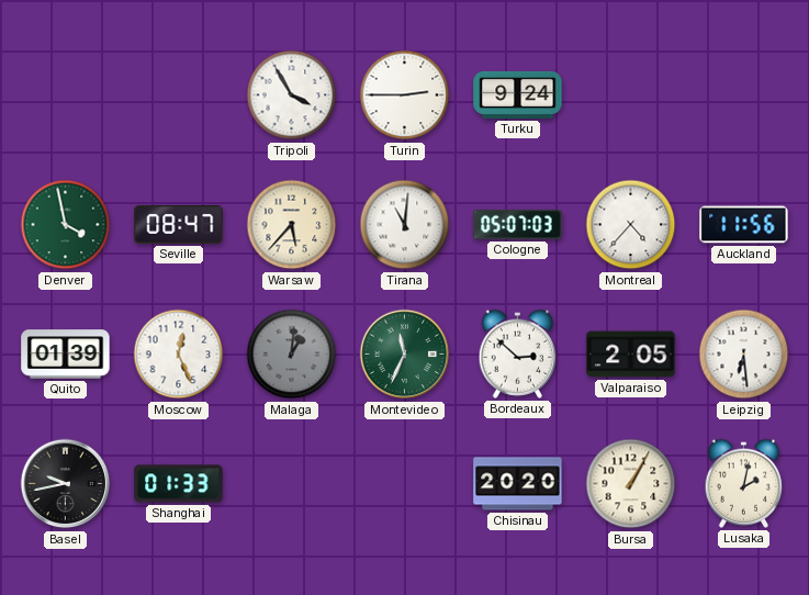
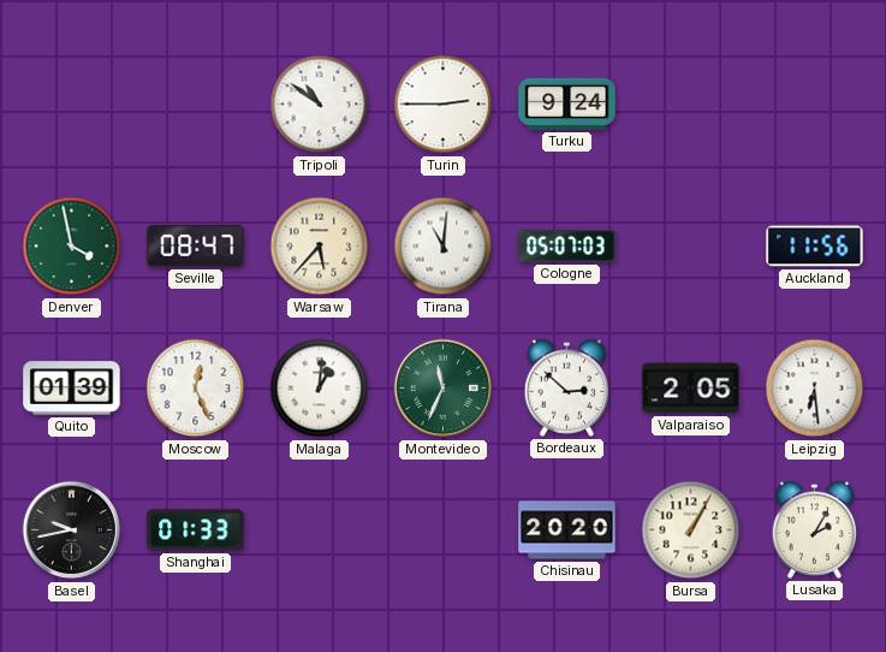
Tripoli: 3:55 -> 10:51
Montreal: 4:37 -> none
Malaga dial: grey -> white
Lusaka: 2:02 -> 2:05
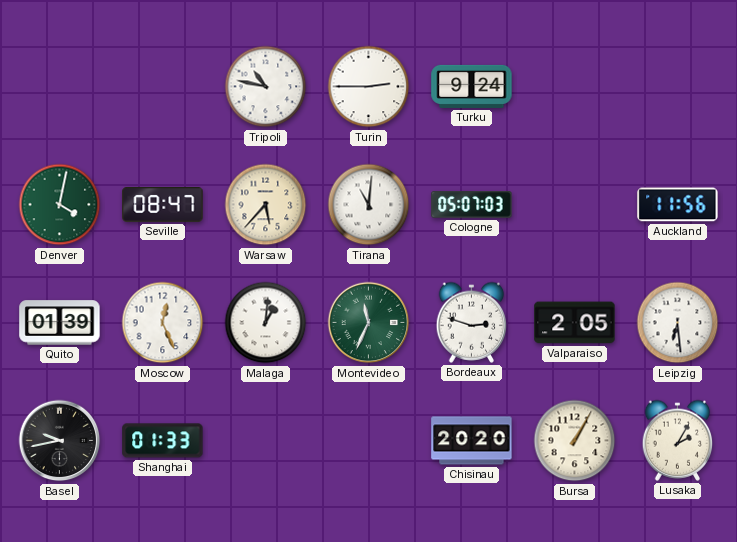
Tripoli: 10:51 -> 10:47
Denver: 3:58 -> 4:02
Bordeaux: 2:52 -> 2:48
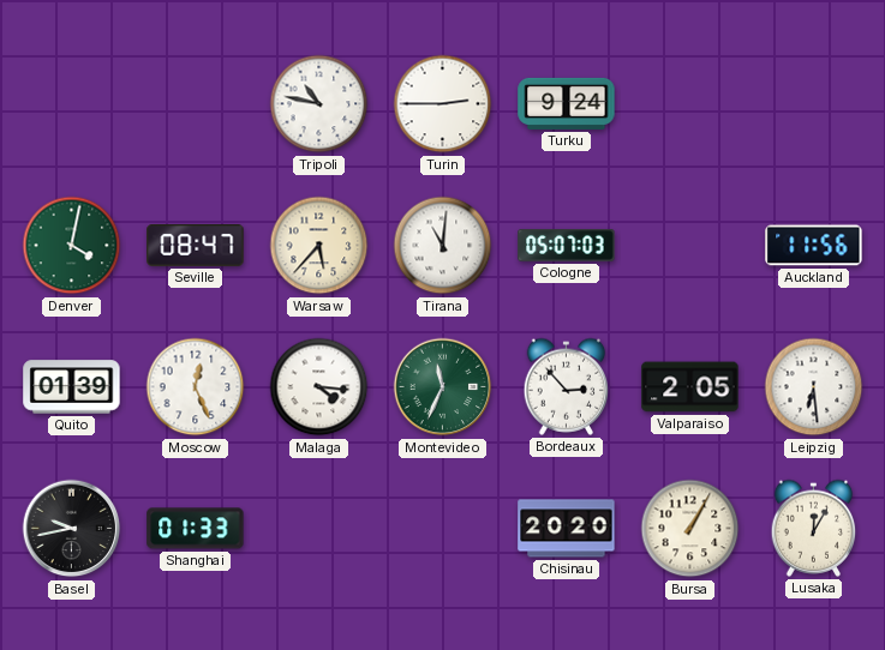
Malaga: 1:01 -> 4:16
Bordeaux: 2:48 -> 2:53
Lusaka: 2:05 -> 12:05
